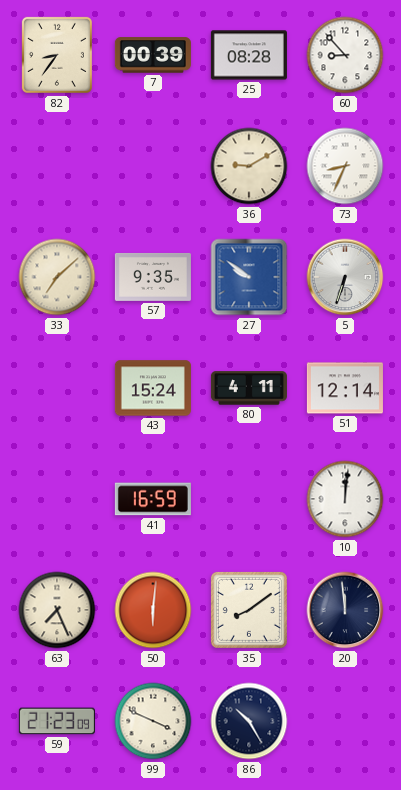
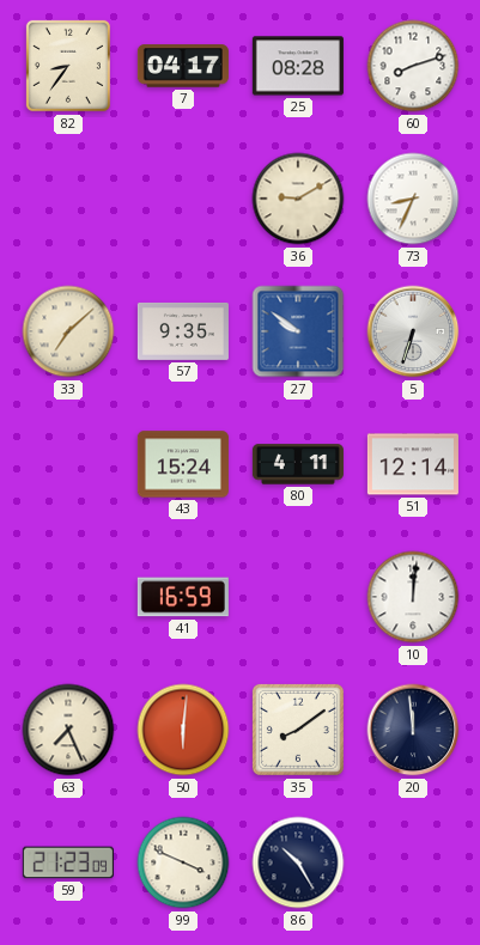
7: 00:39 -> 04:17
60: 8:53 -> 8:12
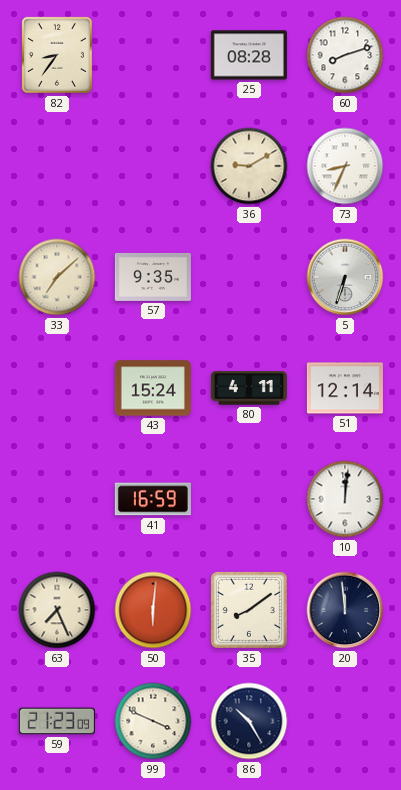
7: 04:17 -> none
27: 9:51 -> none
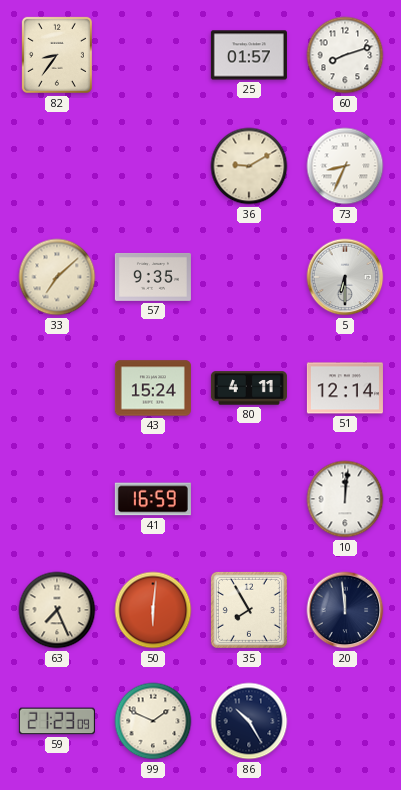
25: 08:28 -> 01:57
5: 6:33 -> 6:30
35: 8:09 -> 7:55
99: 3:49 -> 1:49
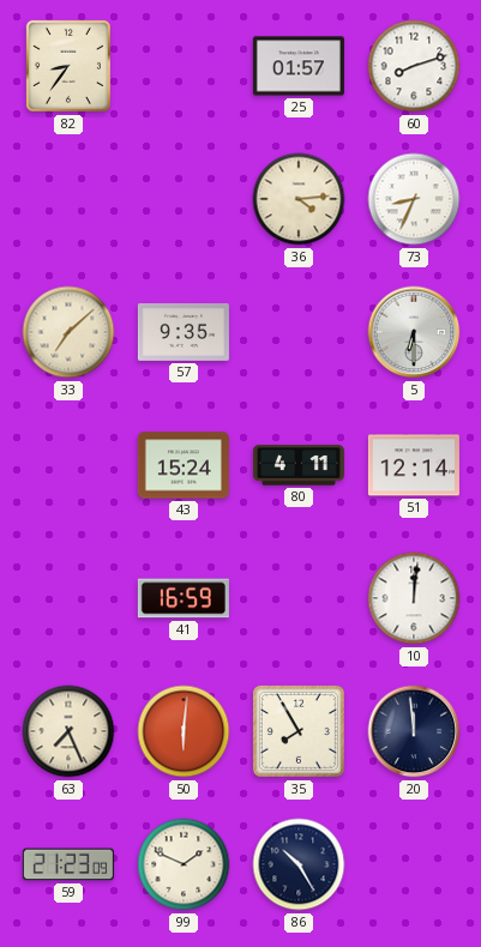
36: 9:10 -> 4:14
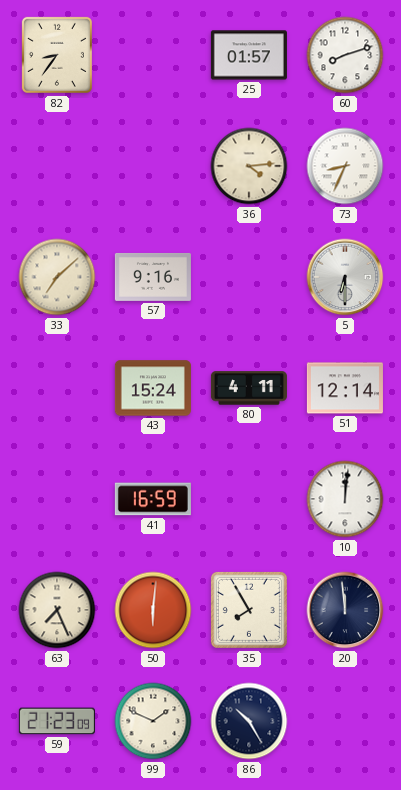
57: 9:35 -> 9:16
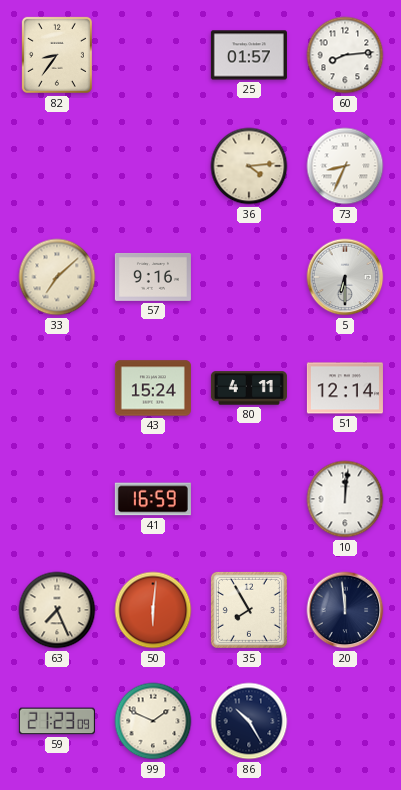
60: 8:12 -> 8:14
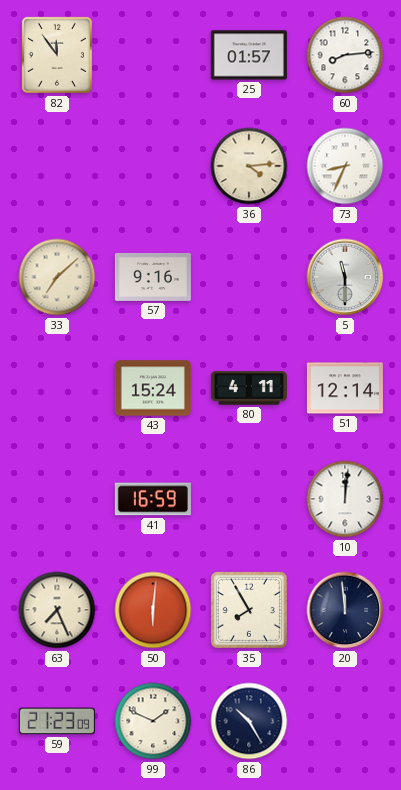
82: 8:36 -> 11:54
5: 6:30 -> 11:30
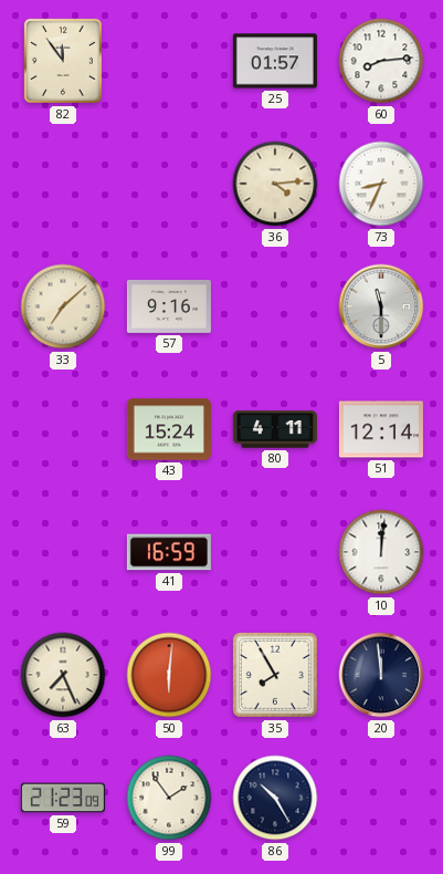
99: 1:49 -> 1:54
